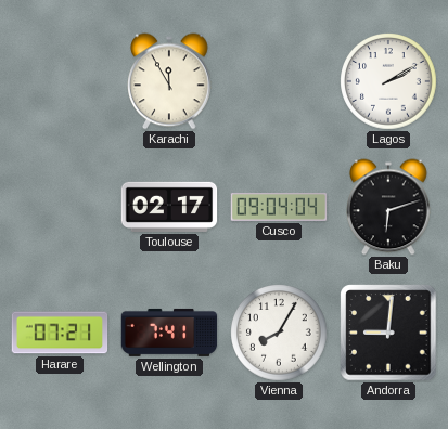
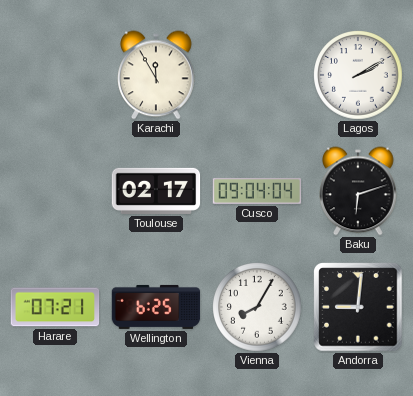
Wellington: 7:41 -> 6:25
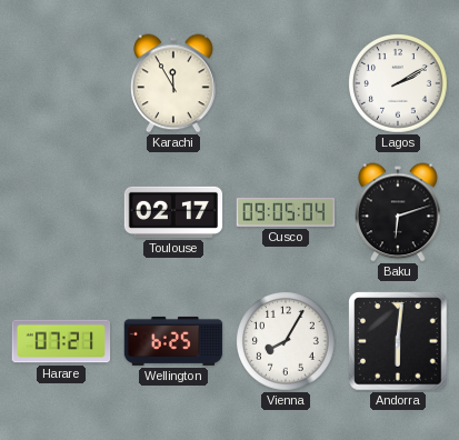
Cusco: 09:04 -> 09:05
Andorra: 9:01 -> 6:01
